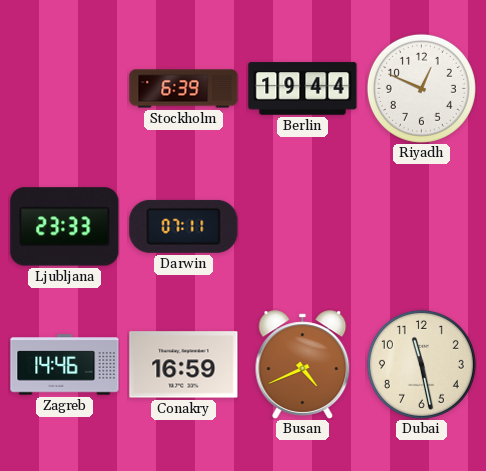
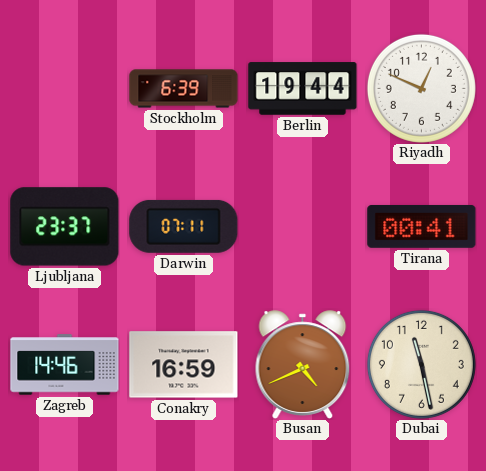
Ljubljana: 23:33 -> 23:37
Tirana: none -> 00:41
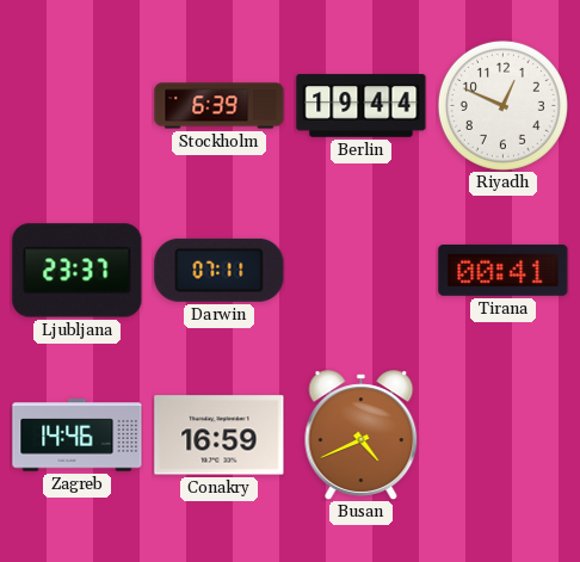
Dubai: 11:28 -> none
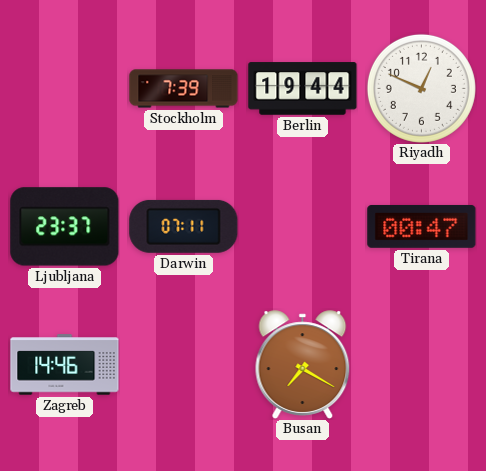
Stockholm: 6:39 -> 7:39
Tirana: 00:41 -> 00:47
Conakry: 16:59 -> none
Busan: 4:41 -> 7:20
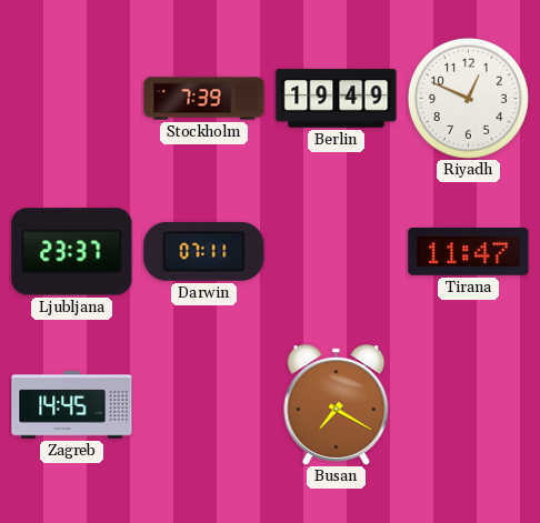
Berlin: 19:44 -> 19:49
Tirana: 00:47 -> 11:47
Zagreb: 14:46 -> 14:45
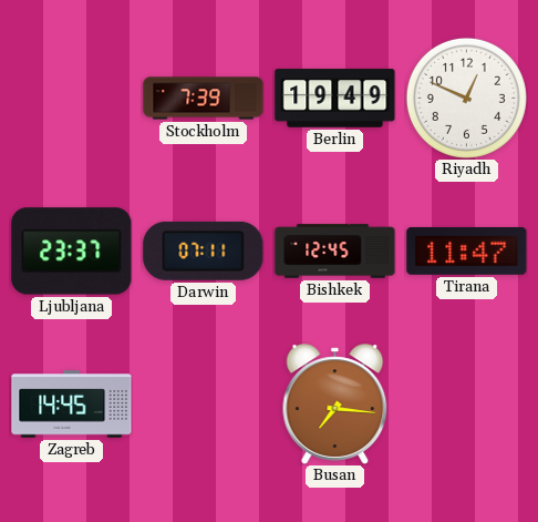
Bishkek: none -> 12:45
Busan: 7:20 -> 7:16
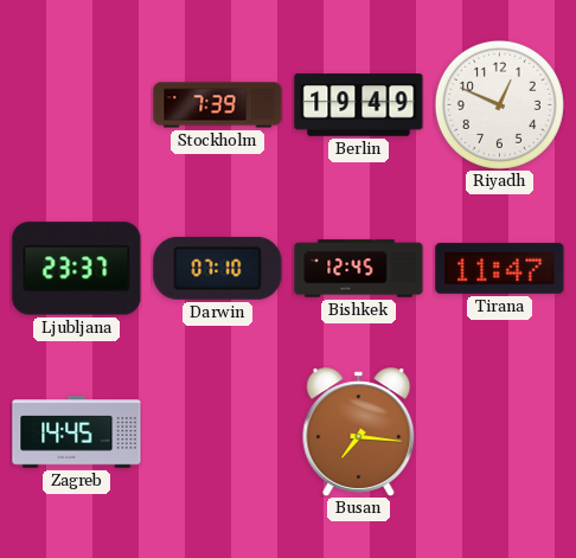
Darwin: 07:11 -> 07:10
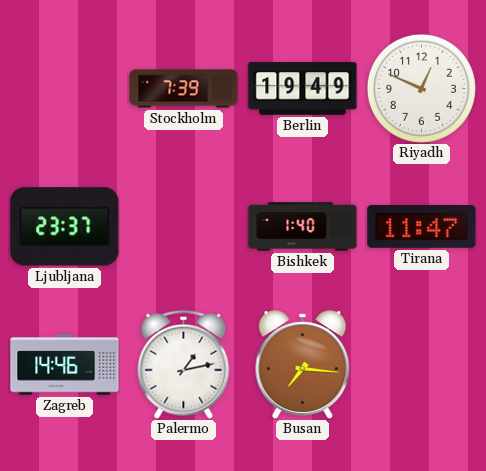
Darwin: 07:10 -> none
Bishkek: 12:45 -> 1:40
Zagreb: 14:45 -> 14:46
Palermo: none -> 1:13
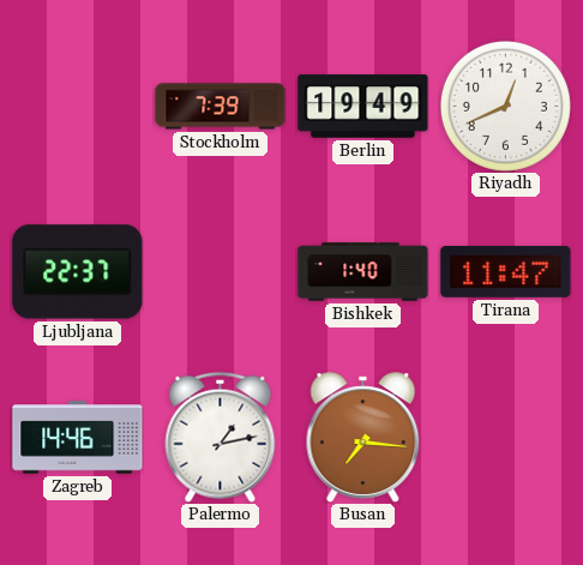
Riyadh: 12:49 -> 12:41
Ljubljana: 23:37 -> 22:37
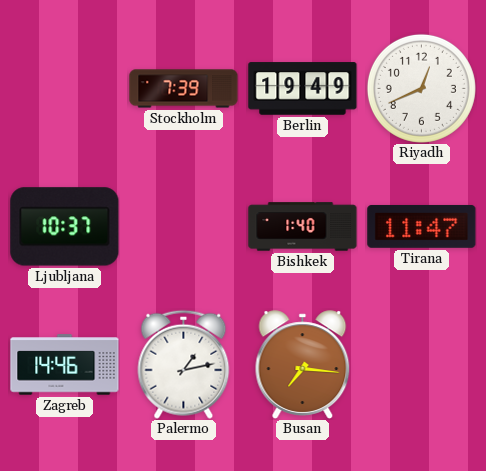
Ljubljana: 22:37 -> 10:37
